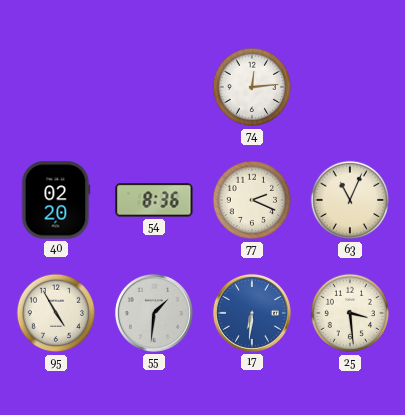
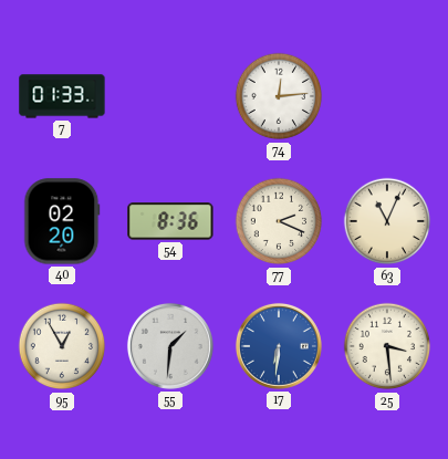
7: none -> 01:33
95: 4:55 -> 12:55
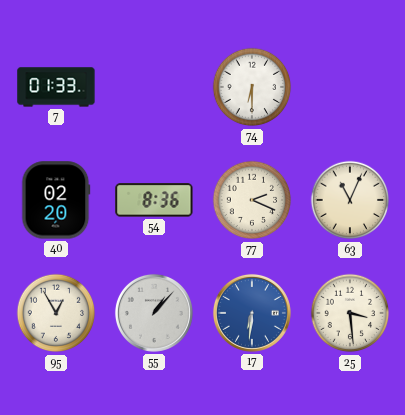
74: 12:14 -> 6:30
55: 1:31 -> 1:07
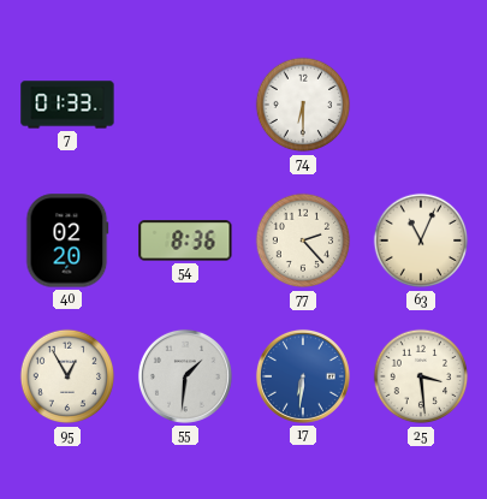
77: 2:19 -> 2:23
55: 1:07 -> 1:31
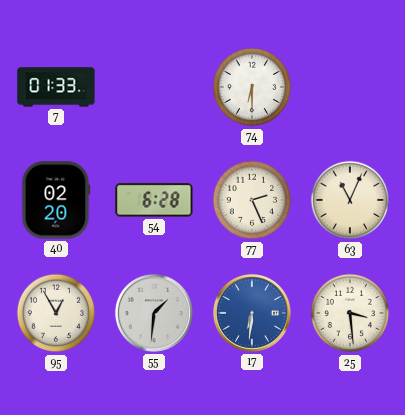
54: 8:36 -> 6:28
77: 2:23 -> 2:26
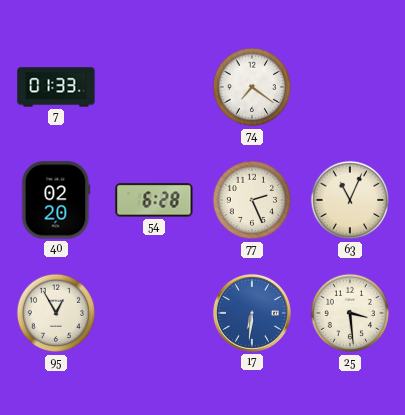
74: 6:30 -> 7:21
55: 1:31 -> none
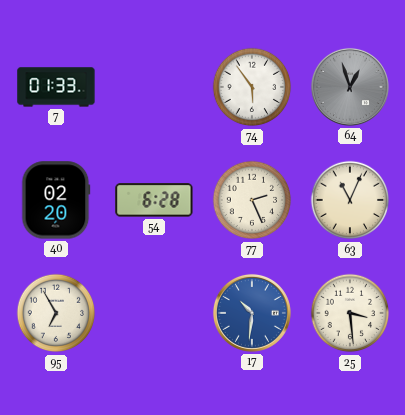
74: 7:21 -> 5:54
64: none -> 12:57
95: 12:55 -> 6:55
17: 6:31 -> 10:31
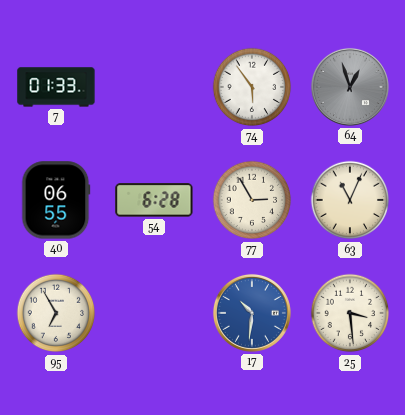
40: 02:20 -> 06:55
77: 2:26 -> 2:55
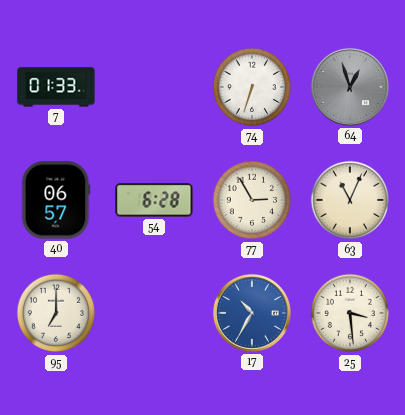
74: 5:54 -> 6:33
40: 06:55 -> 06:57
95: 6:55 -> 7:00
17: 10:31 -> 10:35
